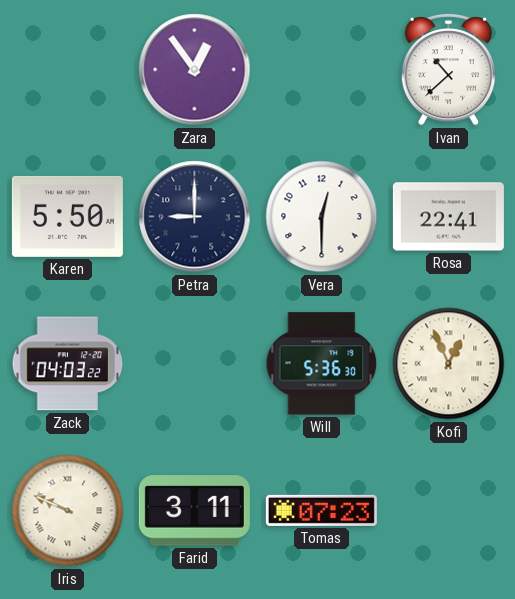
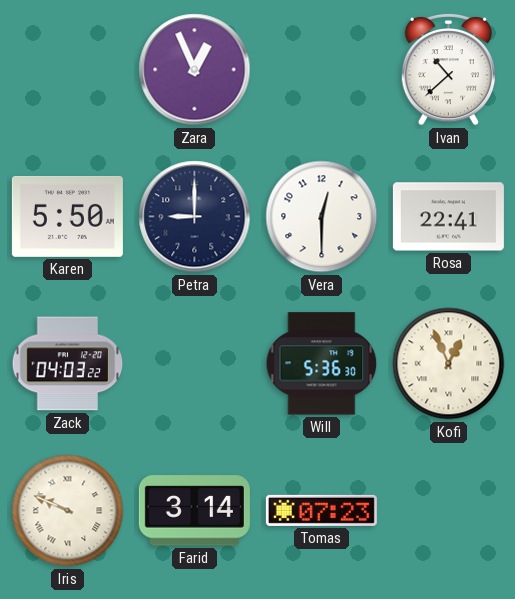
Zara: 12:54 -> 12:56
Farid: 3:11 -> 3:14
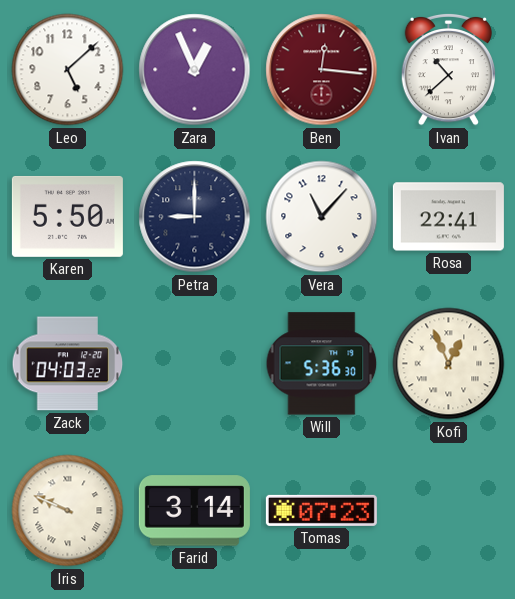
Leo: none -> 5:08
Ben: none -> 12:16
Vera: 12:30 -> 11:07
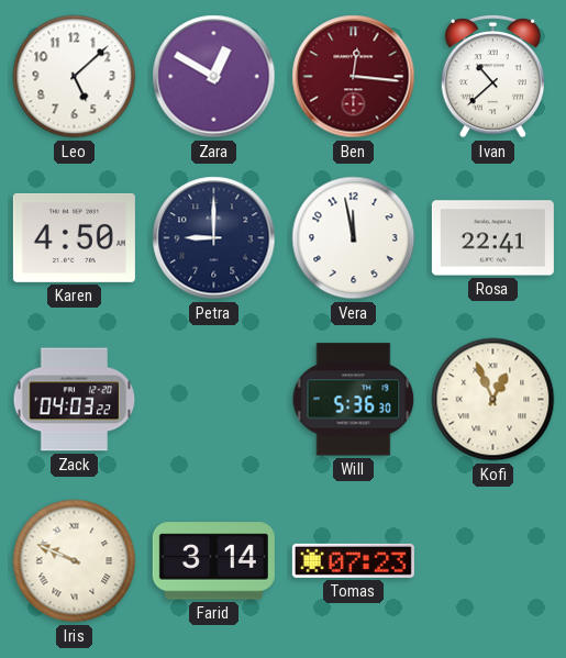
Zara: 12:56 -> 12:50
Karen: 5:50 -> 4:50
Vera: 11:07 -> 11:58
